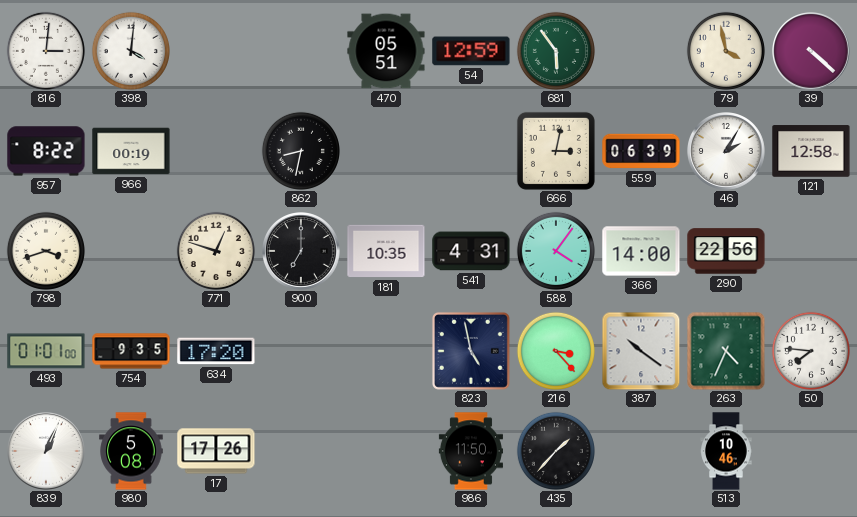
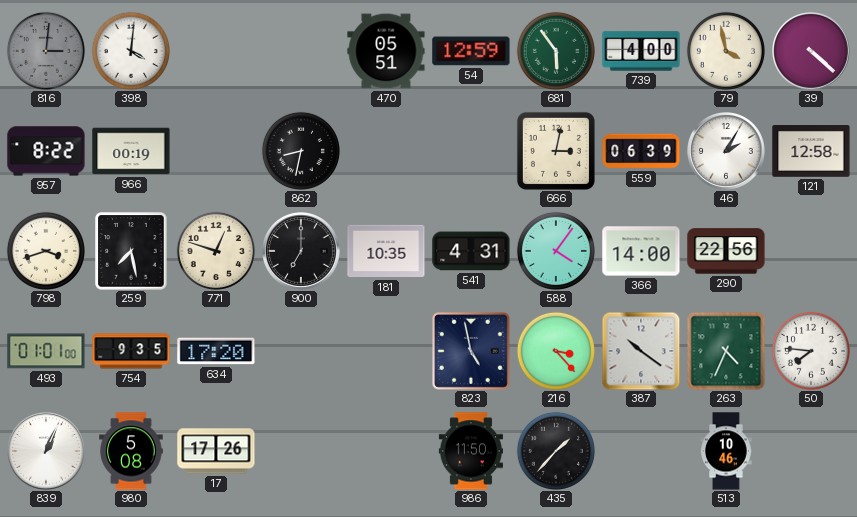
816 dial: white -> grey
739: none -> 4:00
259: none -> 7:28
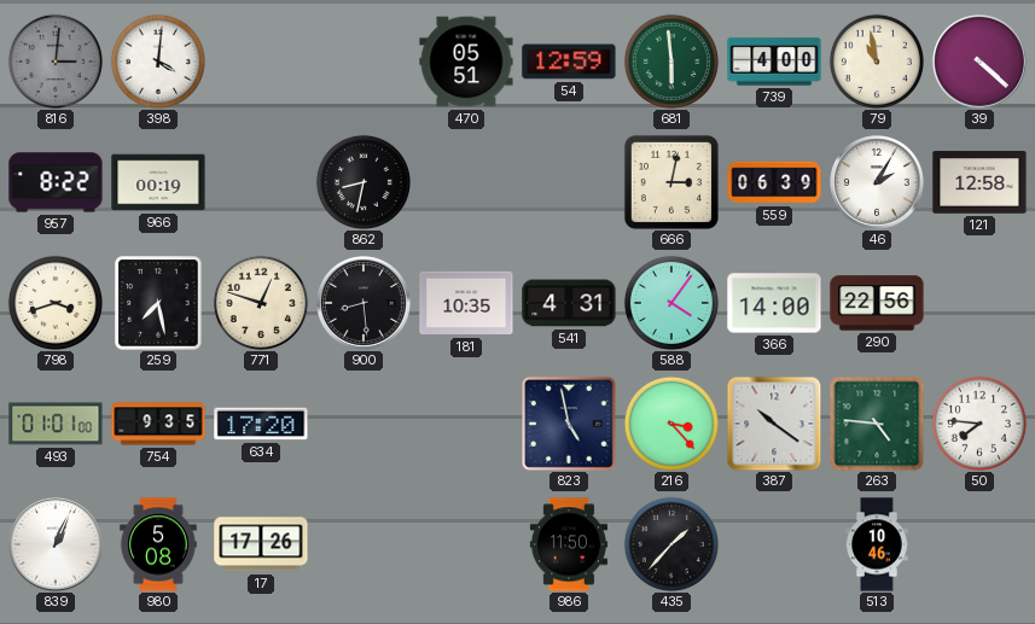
681: 5:54 -> 5:59
79: 3:58 -> 10:58
900: 7:00 -> 8:29
263: 4:34 -> 4:46
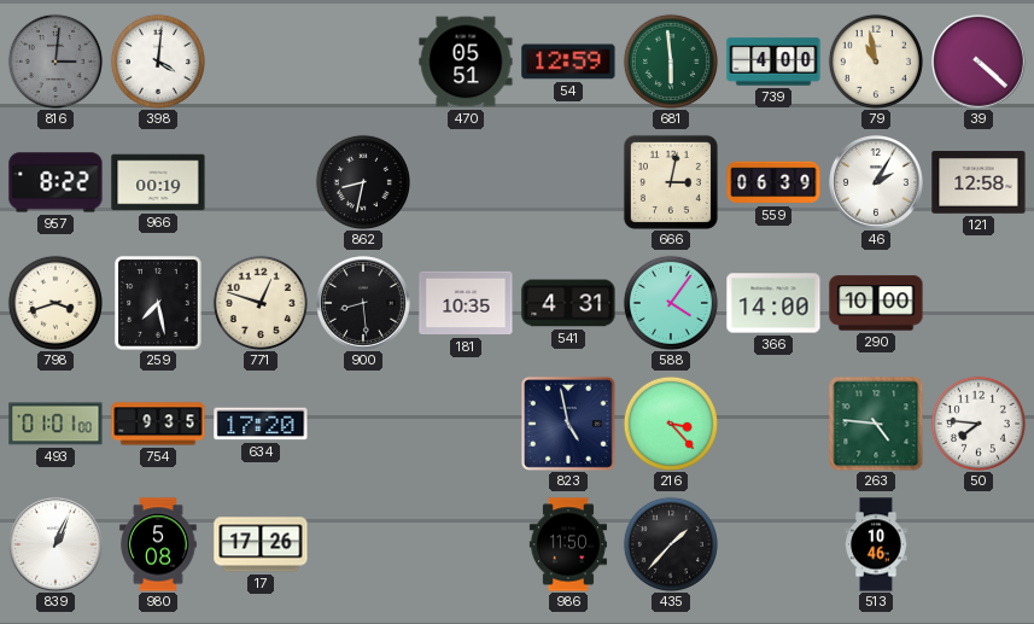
290: 22:56 -> 10:00
387: 10:21 -> none
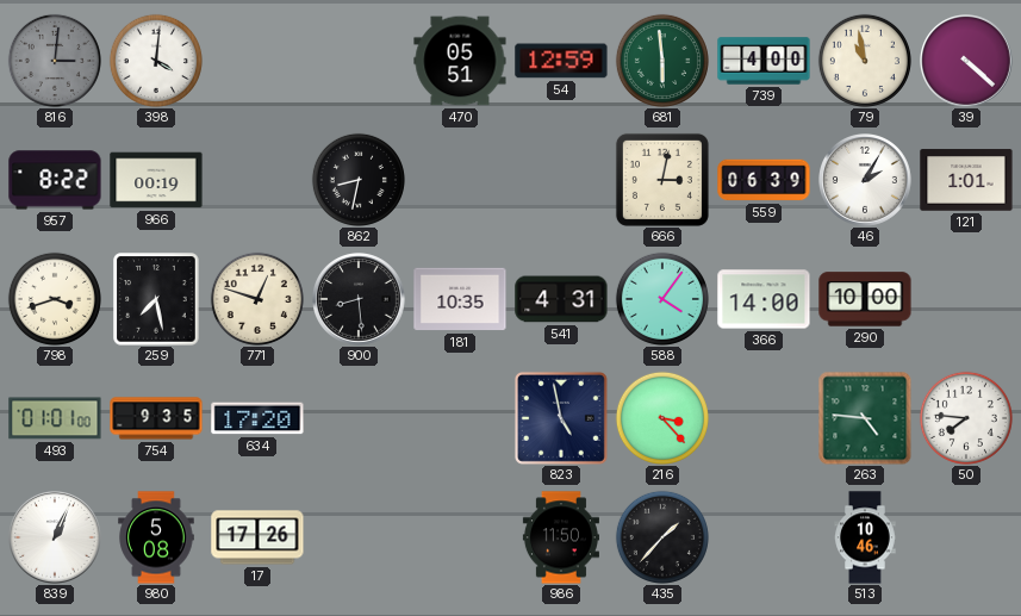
121: 12:58 -> 1:01
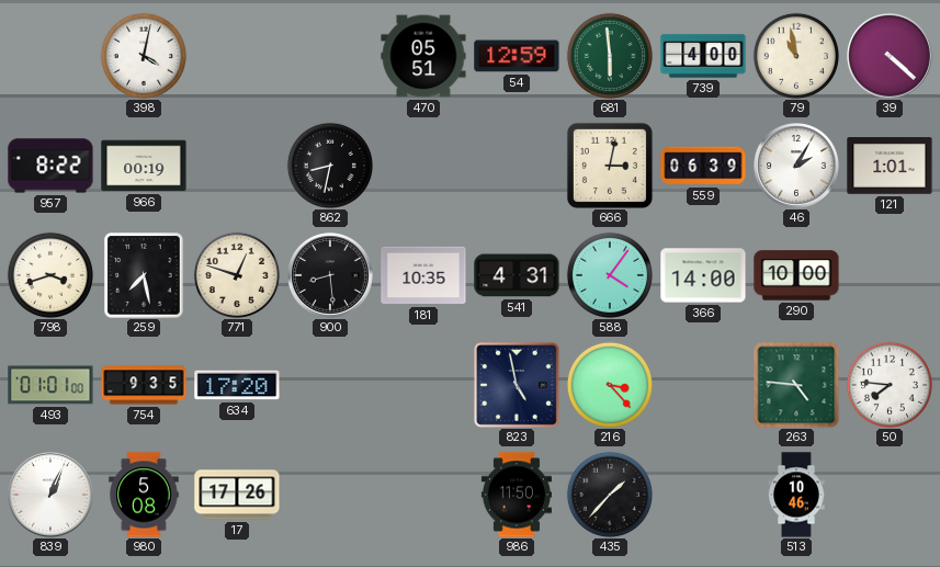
816: 3:01 -> none
398: 4:01 -> 4:02
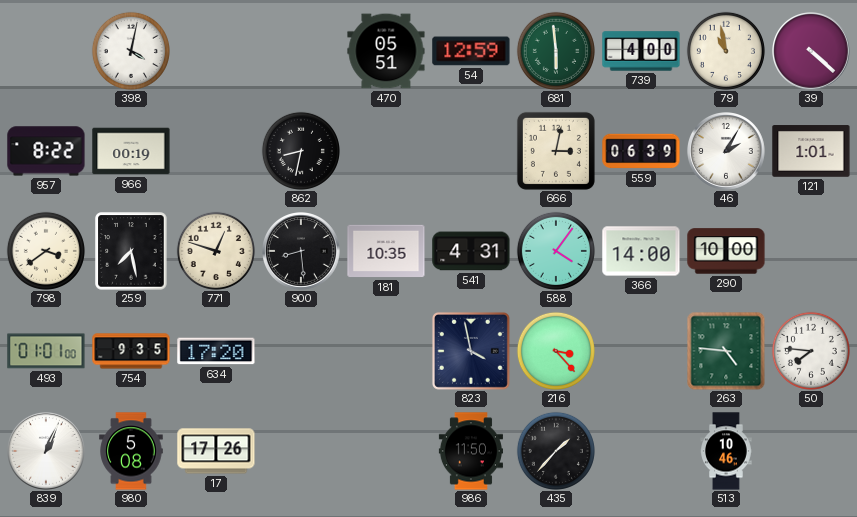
798: 3:42 -> 3:39
823: 4:58 -> 3:58
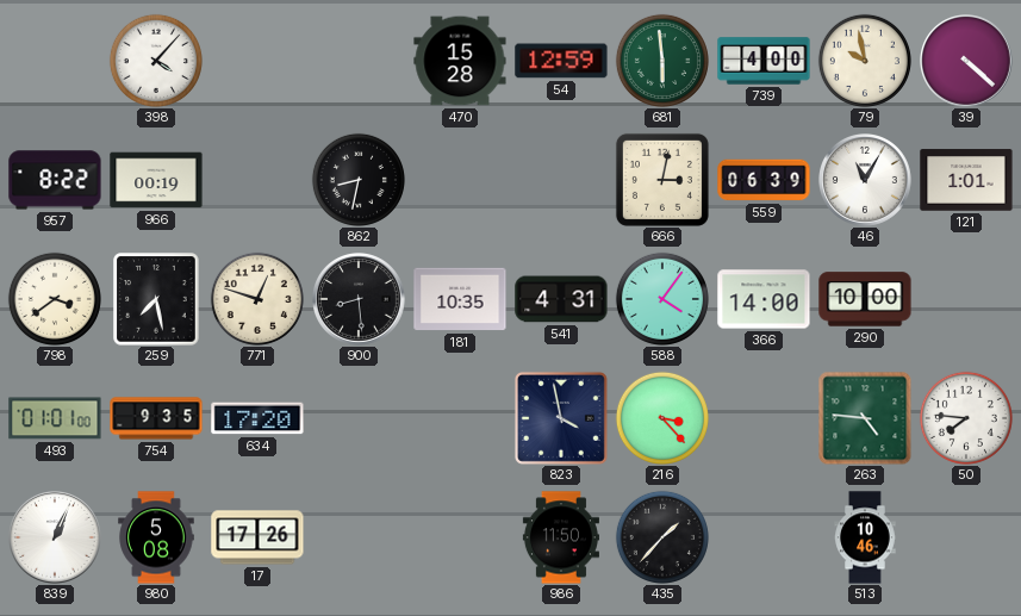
398: 4:02 -> 4:07
470: 05:51 -> 15:28
79: 10:58 -> 9:58
46: 2:05 -> 11:05
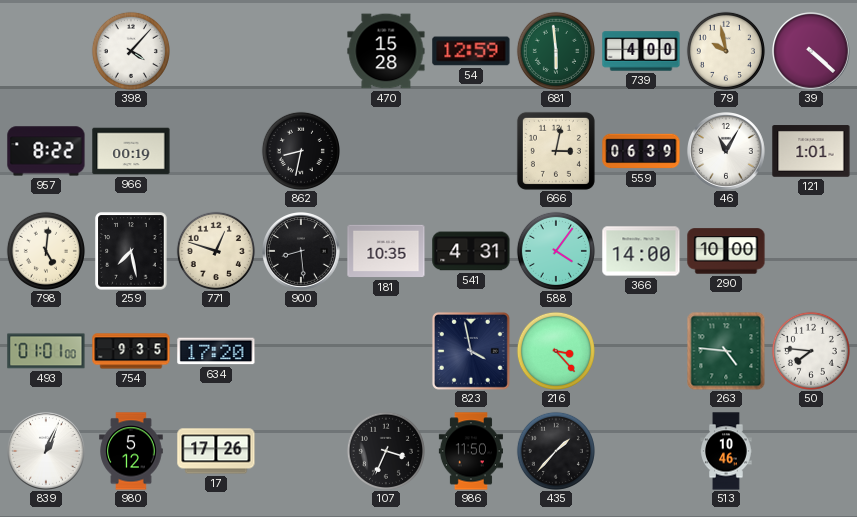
798: 3:39 -> 5:01
980: 5:08 -> 5:12
107: none -> 3:34
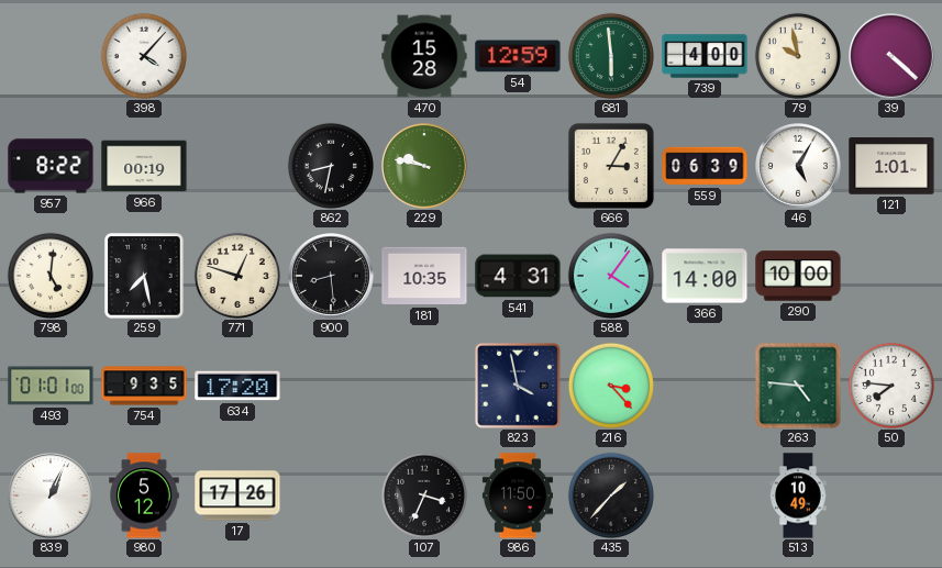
229: none -> 9:47
666: 3:02 -> 3:05
46: 11:05 -> 5:05
513: 10:46 -> 10:49
